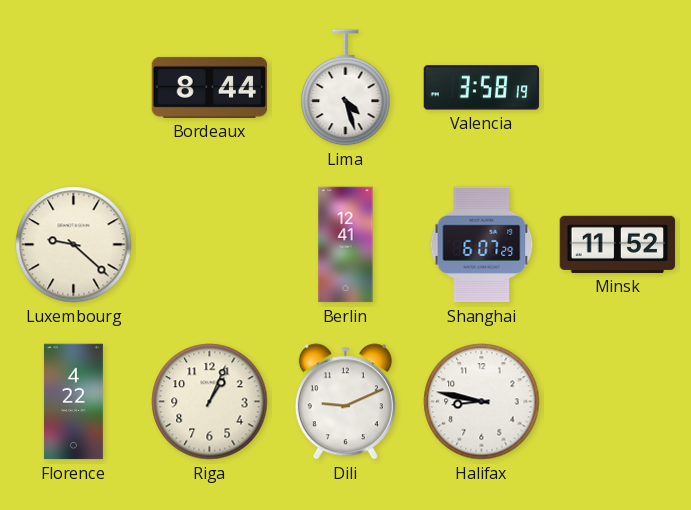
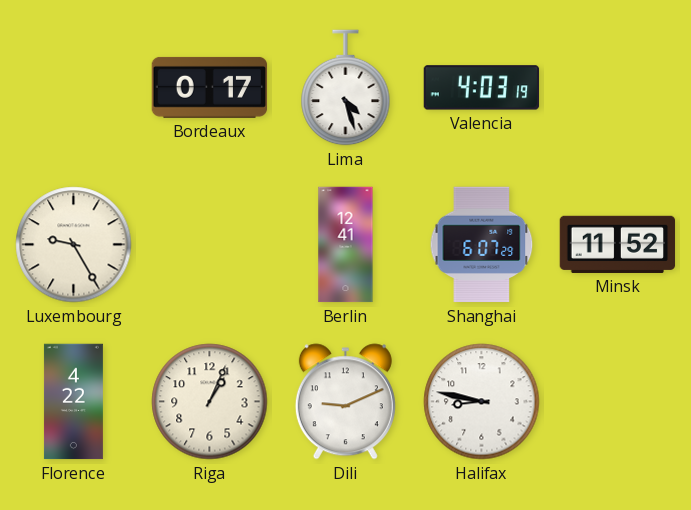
Bordeaux: 8:44 -> 0:17
Valencia: 3:58 -> 4:03
Luxembourg: 9:22 -> 9:25
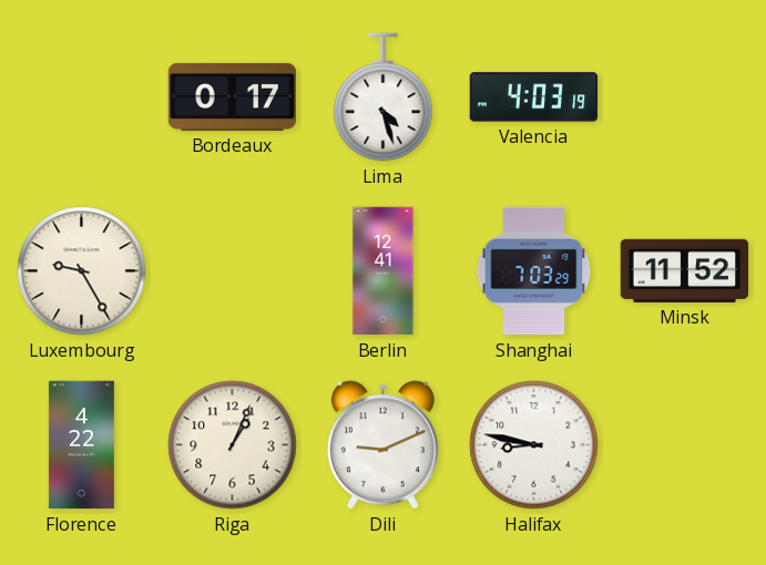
Shanghai: 6:07 -> 7:03
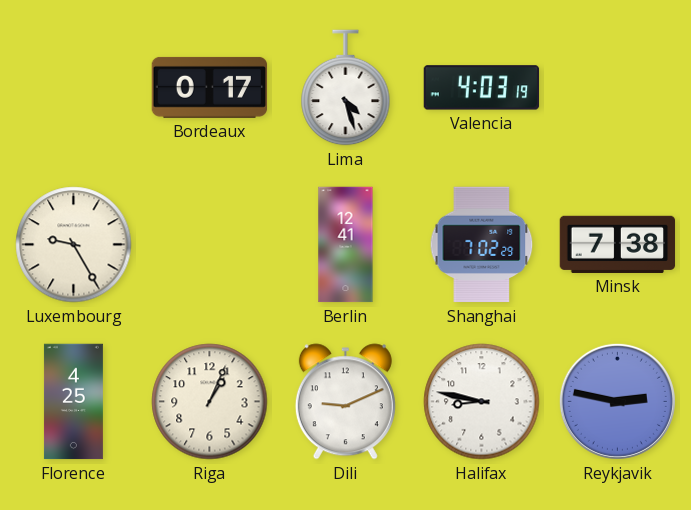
Shanghai: 7:03 -> 7:02
Minsk: 11:52 -> 7:38
Florence: 4:22 -> 4:25
Reykjavik: none -> 2:47
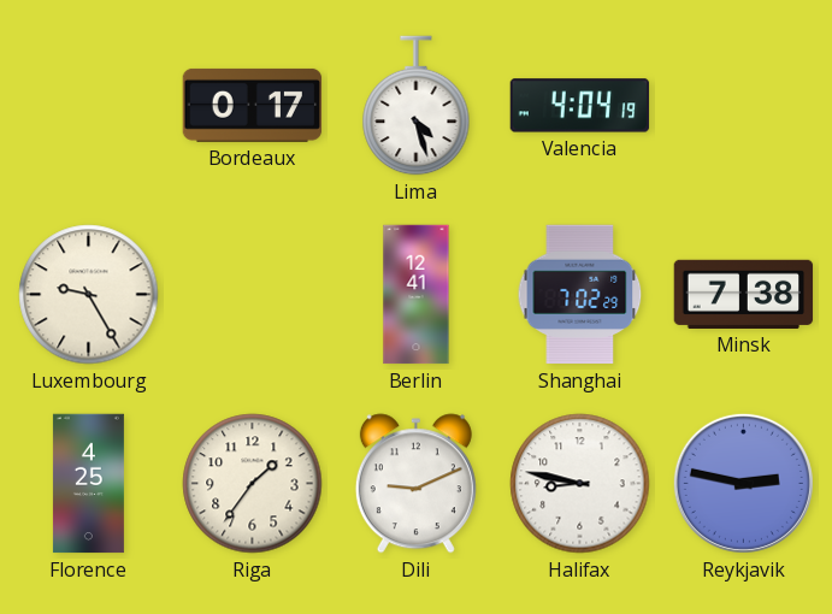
Valencia: 4:03 -> 4:04
Riga: 1:04 -> 1:36
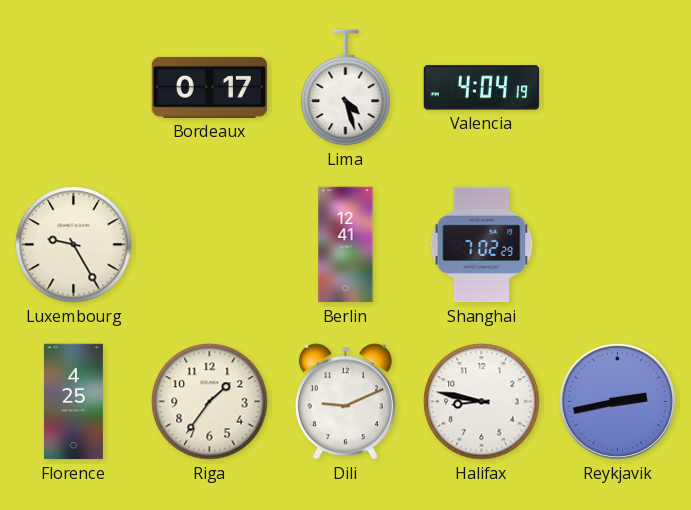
Minsk: 7:38 -> none
Reykjavik: 2:47 -> 2:43
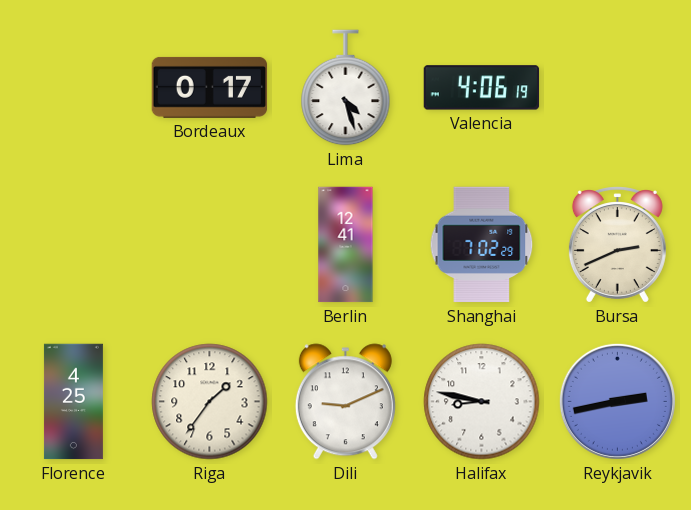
Valencia: 4:04 -> 4:06
Luxembourg: 9:25 -> none
Bursa: none -> 2:41
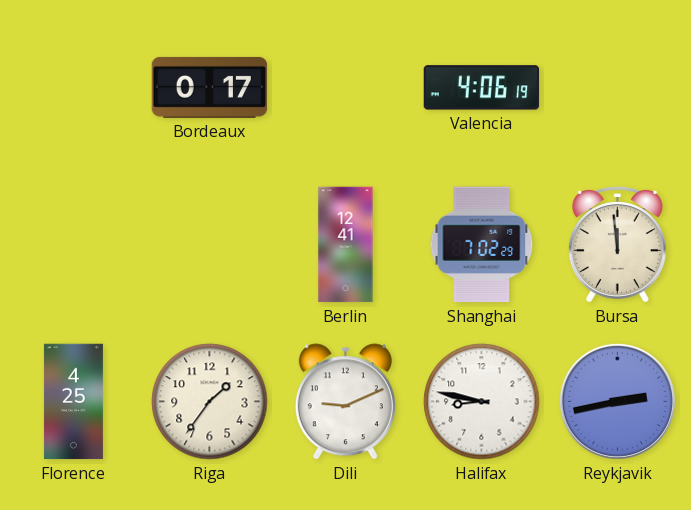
Lima: 4:27 -> none
Bursa: 2:41 -> 11:59
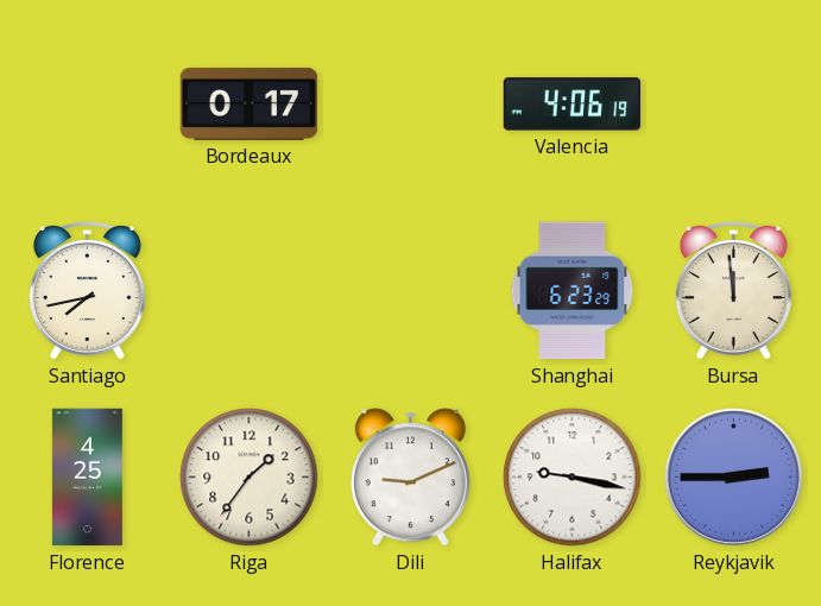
Santiago: none -> 7:43
Berlin: 12:41 -> none
Shanghai: 7:02 -> 6:23
Halifax: 8:47 -> 9:17
Reykjavik: 2:43 -> 2:45
